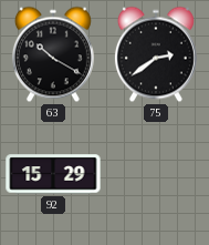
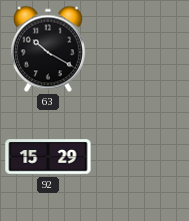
75: 2:39 -> none
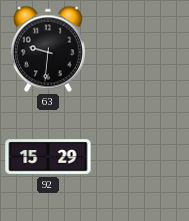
63: 10:20 -> 9:31
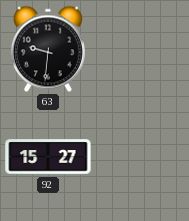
92: 15:29 -> 15:27
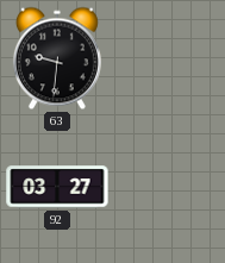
92: 15:27 -> 03:27
